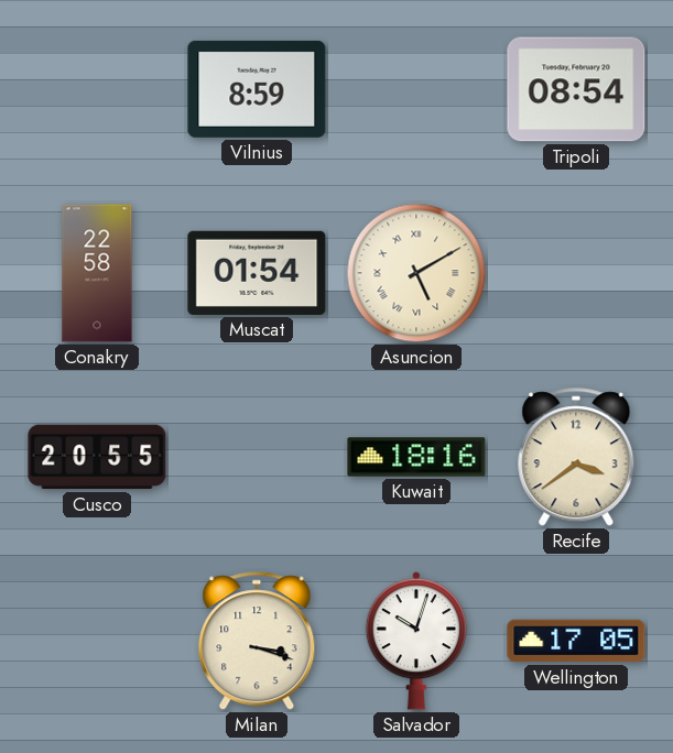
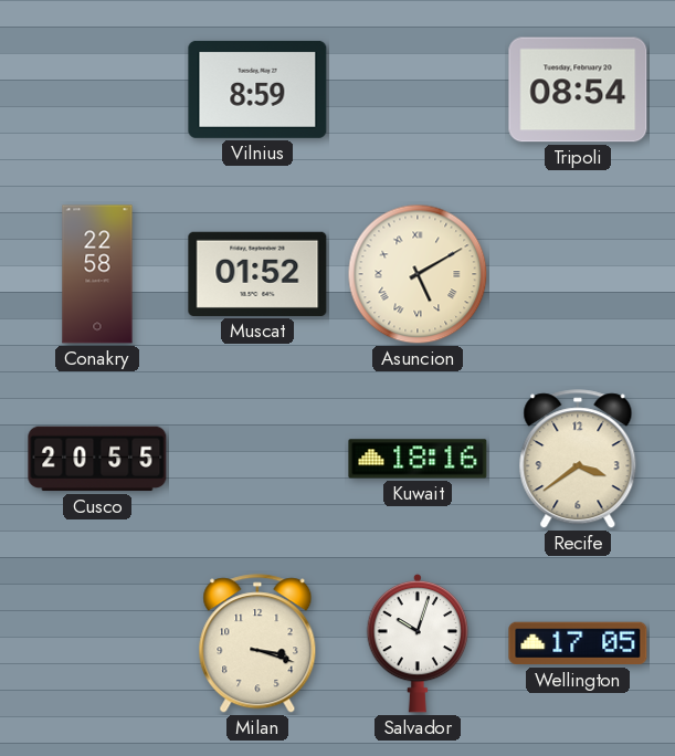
Muscat: 01:54 -> 01:52
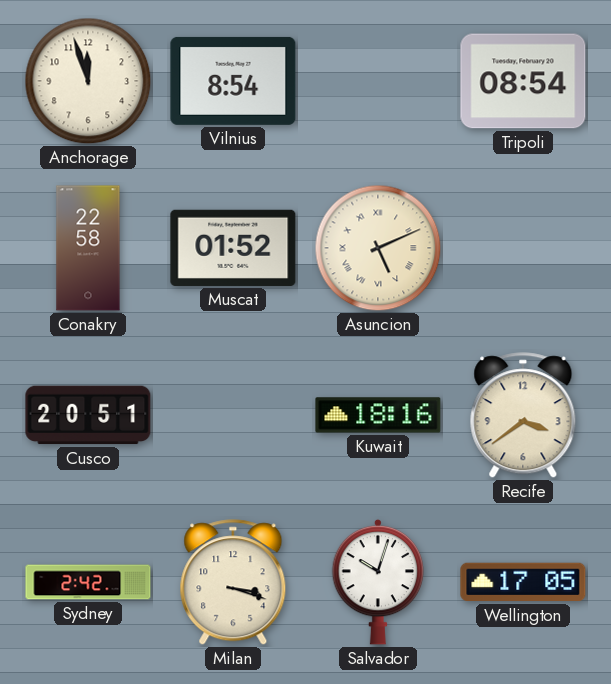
Anchorage: none -> 11:57
Vilnius: 8:59 -> 8:54
Asuncion: 5:10 -> 5:11
Cusco: 20:55 -> 20:51
Sydney: none -> 2:42
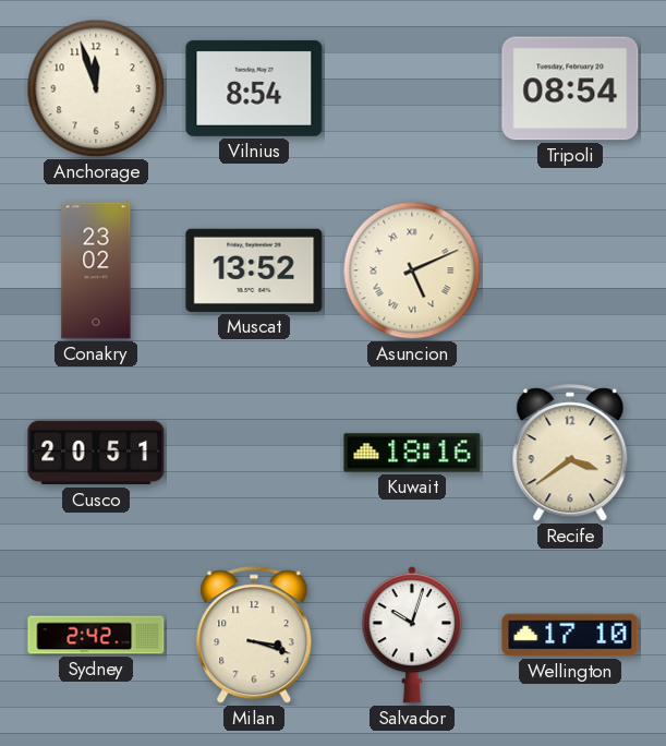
Conakry: 22:58 -> 23:02
Muscat: 01:52 -> 13:52
Wellington: 17:05 -> 17:10
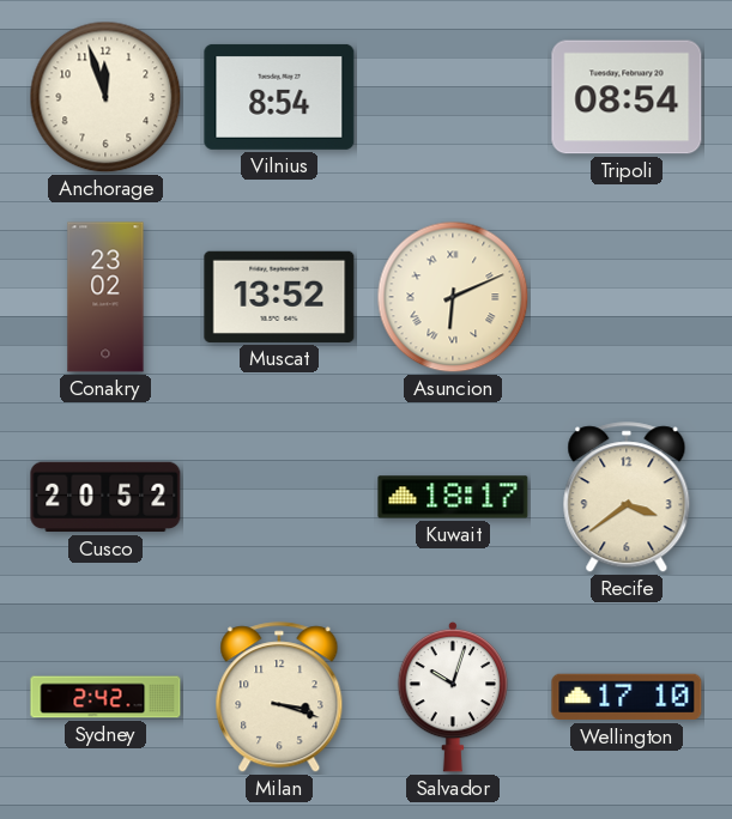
Asuncion: 5:11 -> 6:11
Cusco: 20:51 -> 20:52
Kuwait: 18:16 -> 18:17
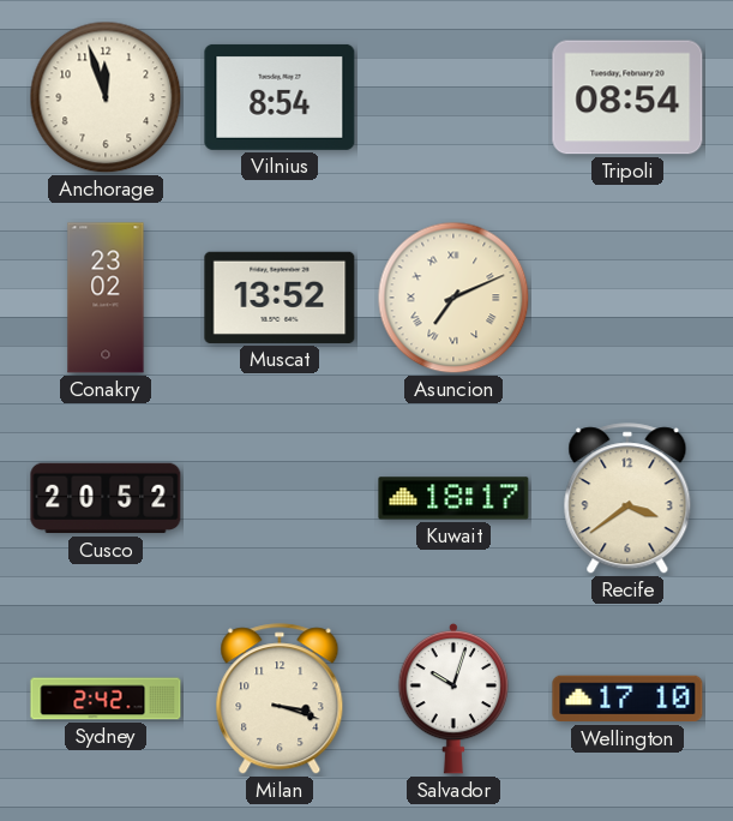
Asuncion: 6:11 -> 7:11
